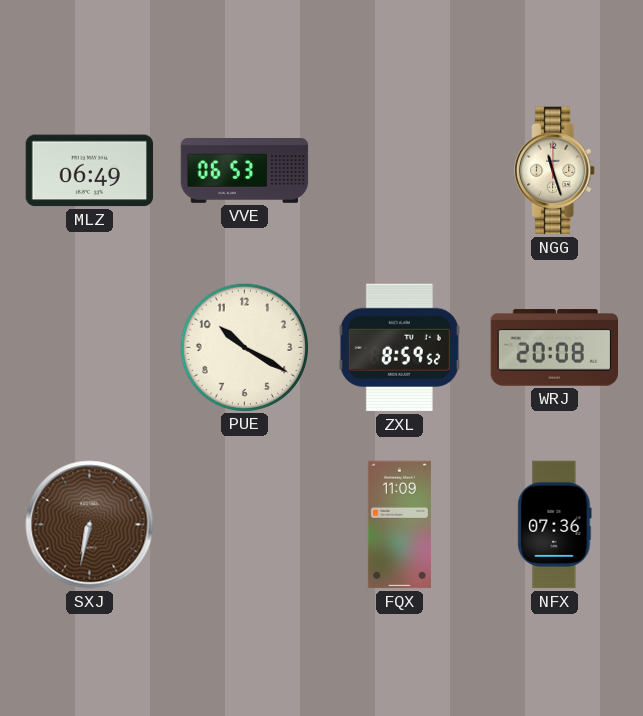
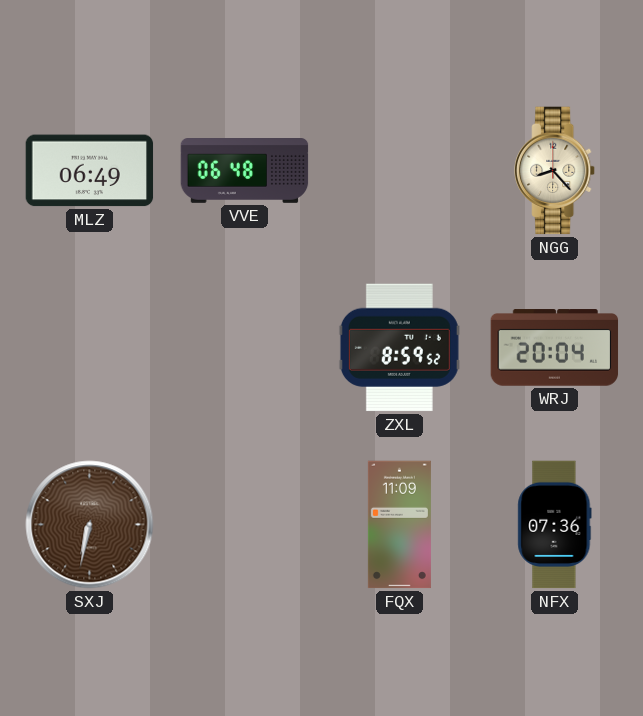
VVE: 06:53 -> 06:48
NGG: 11:27 -> 8:23
PUE: 10:20 -> none
WRJ: 20:08 -> 20:04
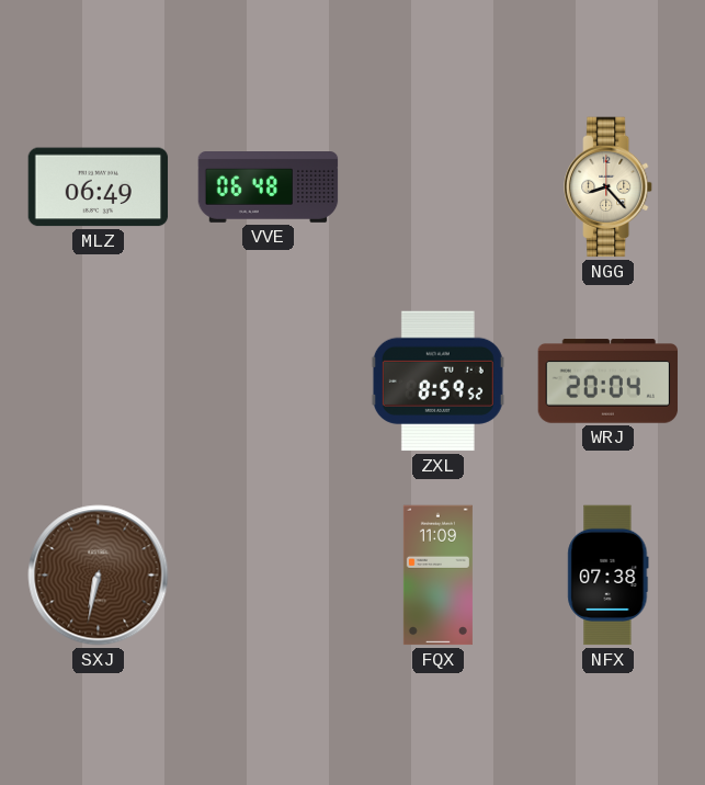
NFX: 07:36 -> 07:38
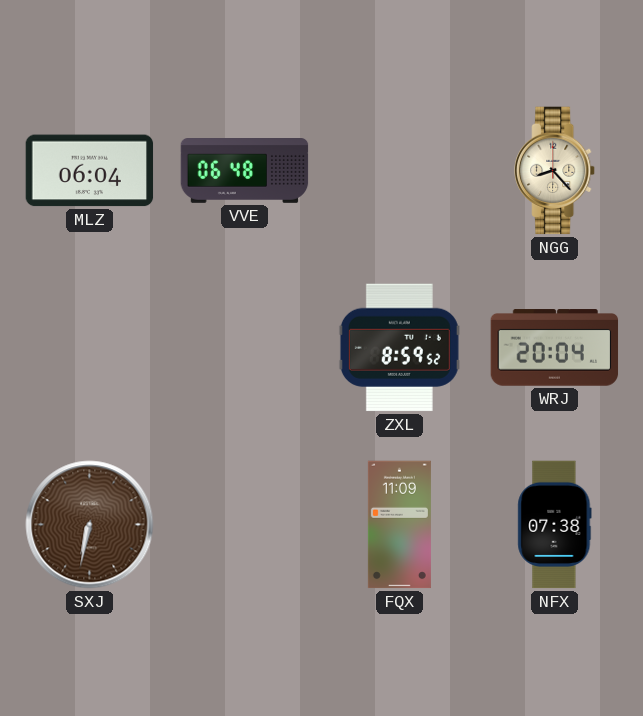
MLZ: 06:49 -> 06:04
